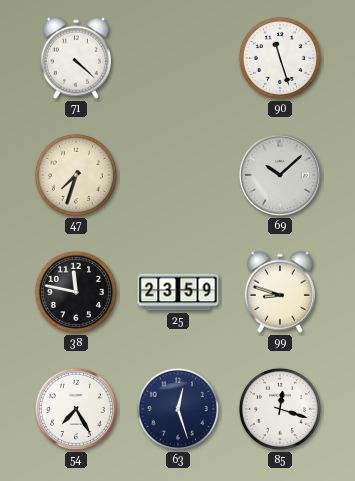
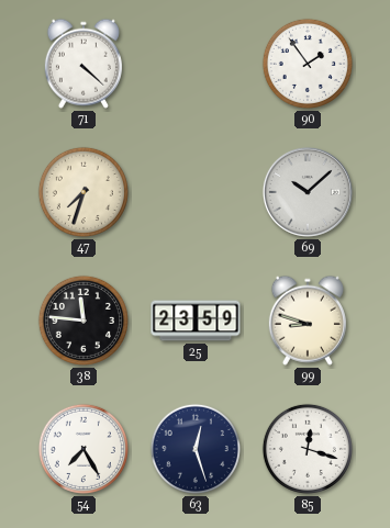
90: 11:27 -> 1:54
38: 11:47 -> 11:46
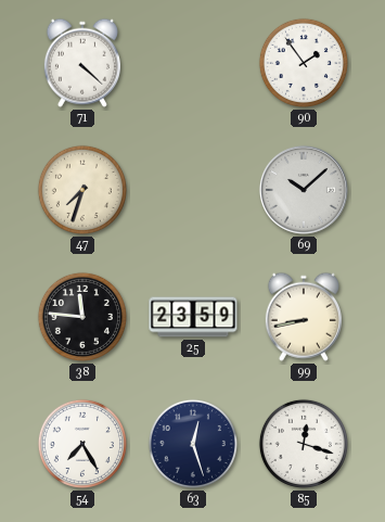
99: 8:48 -> 8:43
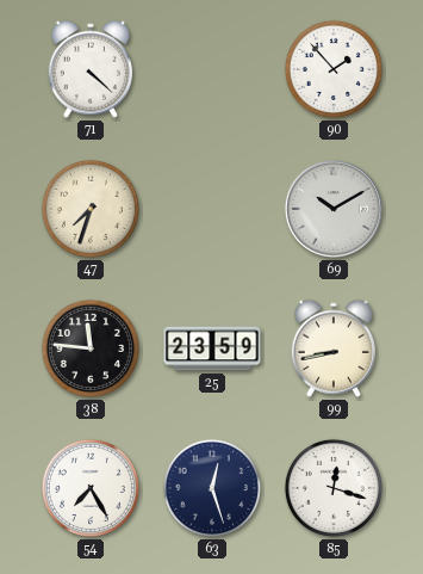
90: 1:54 -> 1:53
69: 10:08 -> 10:10
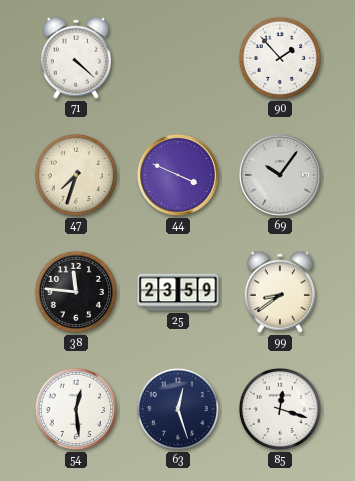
44: none -> 3:49
69: 10:10 -> 10:06
99: 8:43 -> 8:39
54: 7:25 -> 12:29
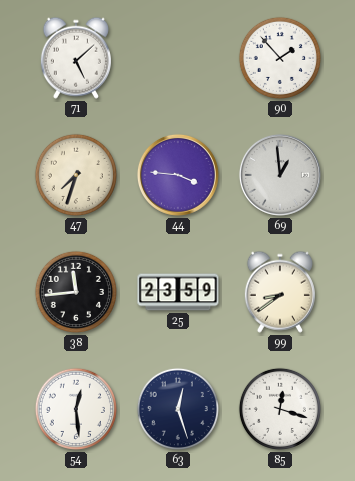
71: 4:22 -> 5:08
44: 3:49 -> 3:46
69: 10:06 -> 12:59
38: 11:46 -> 11:44
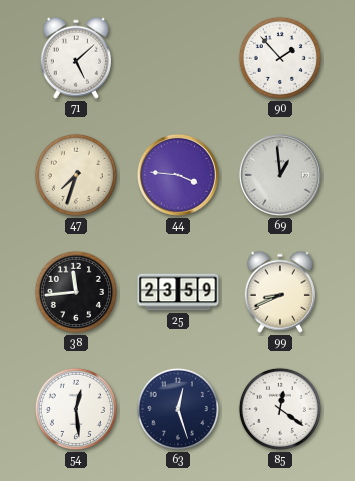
99: 8:39 -> 8:41
85: 12:18 -> 12:21
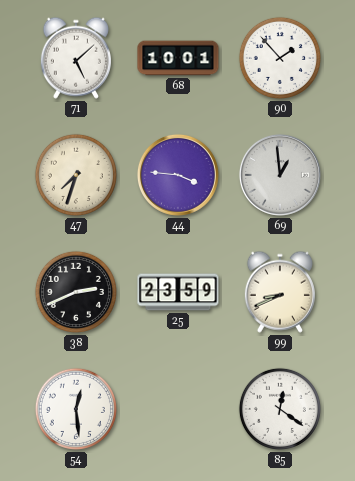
68: none -> 10:01
38: 11:44 -> 2:41
63: 12:27 -> none
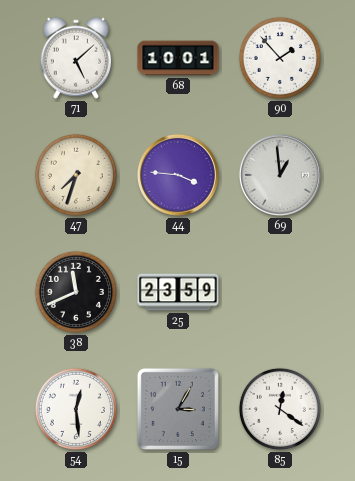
38: 2:41 -> 11:41
99: 8:41 -> none
15: none -> 3:05
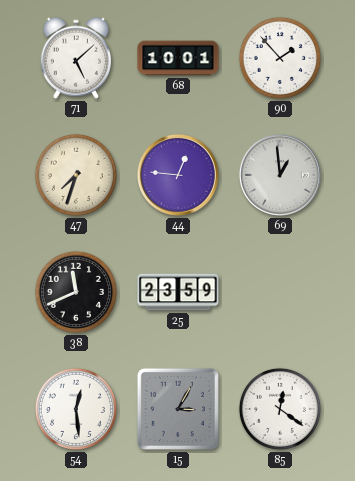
44: 3:46 -> 12:46
